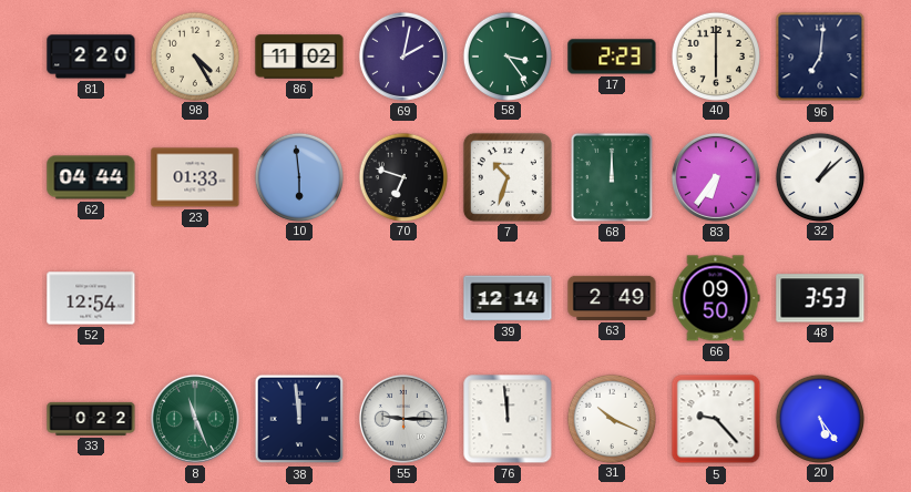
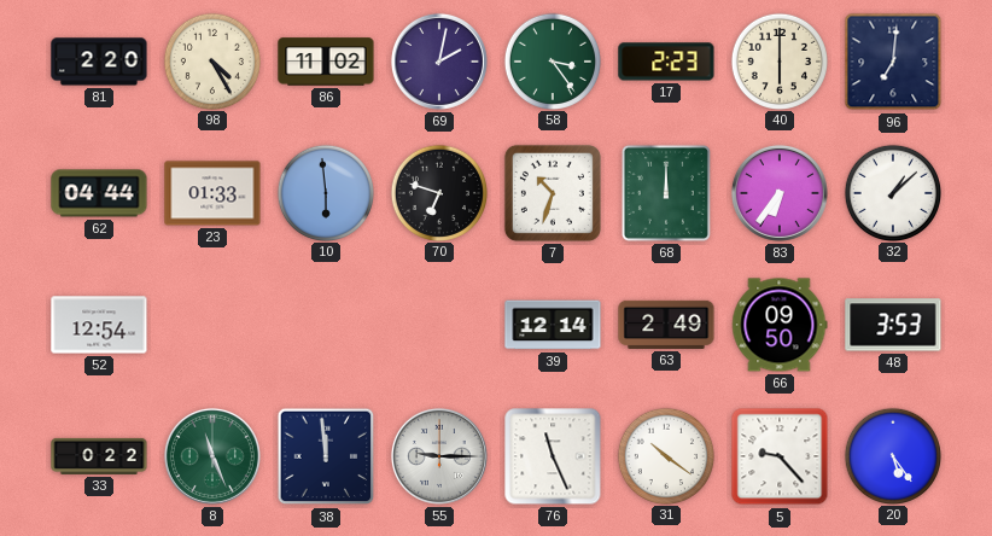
76: 11:59 -> 11:26
31: 10:19 -> 10:21
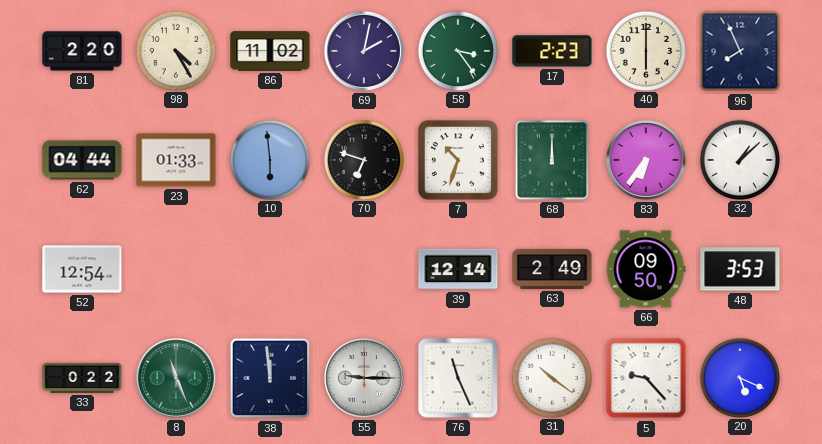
96: 7:01 -> 7:56
20: 5:24 -> 5:19
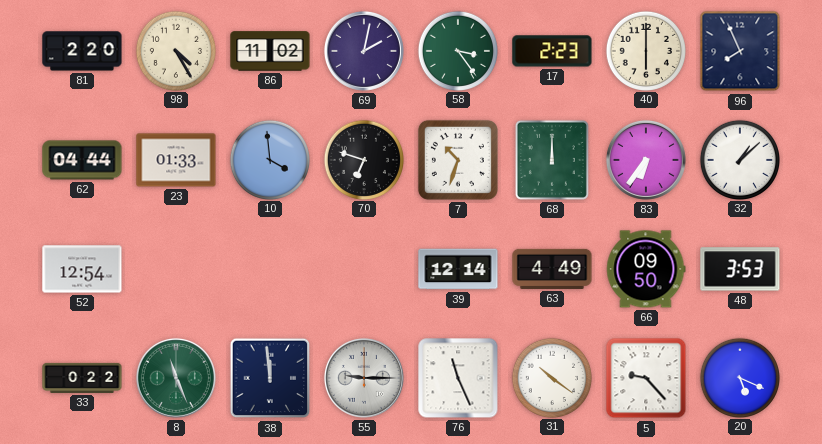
10: 5:59 -> 3:59
63: 2:49 -> 4:49
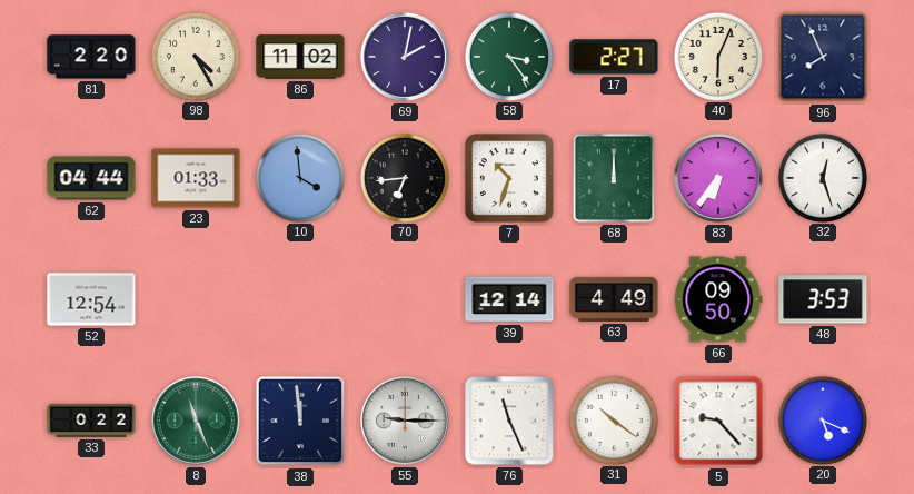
17: 2:23 -> 2:27
40: 6:00 -> 6:04
70: 6:48 -> 6:44
32: 1:08 -> 12:27
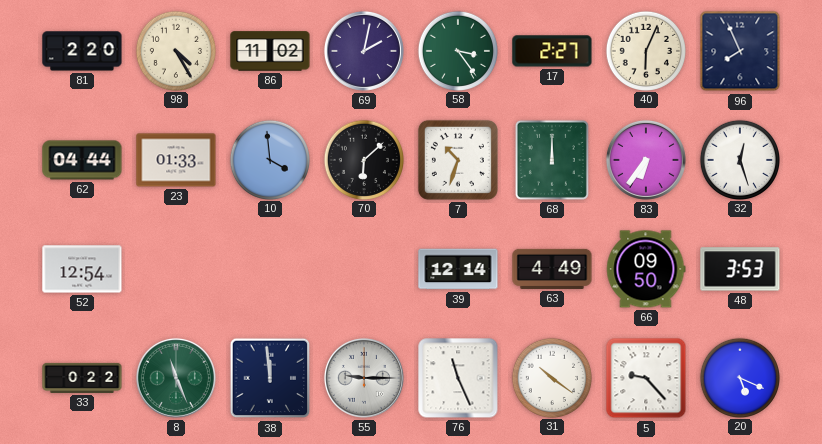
70: 6:44 -> 6:08
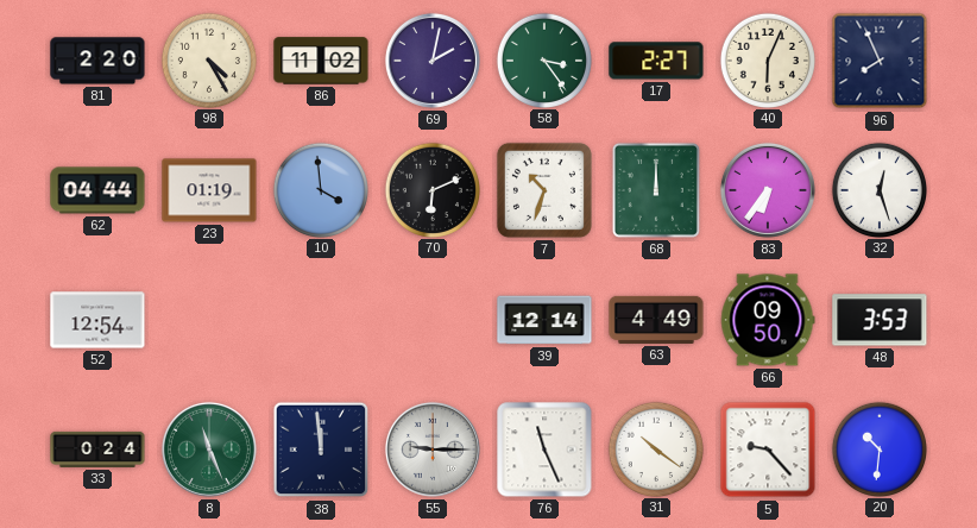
23: 01:33 -> 01:19
70: 6:08 -> 6:11
33: 0:22 -> 0:24
20: 5:19 -> 10:31
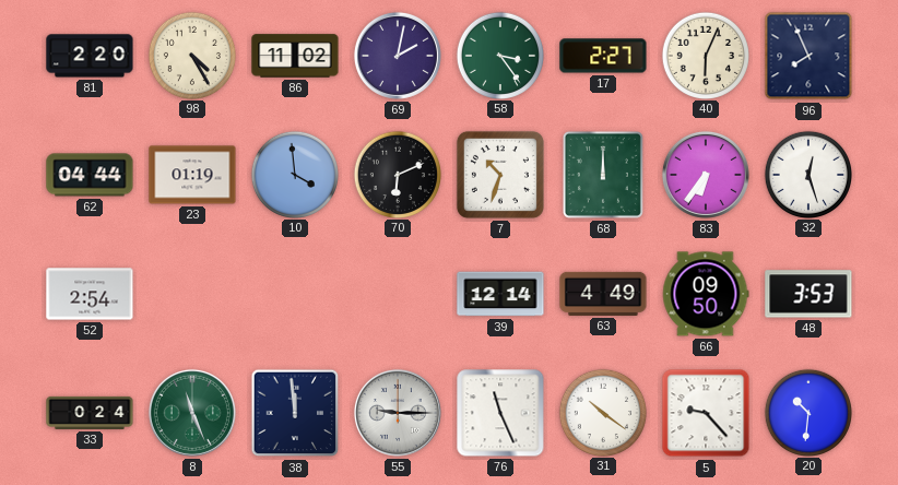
52: 12:54 -> 2:54
